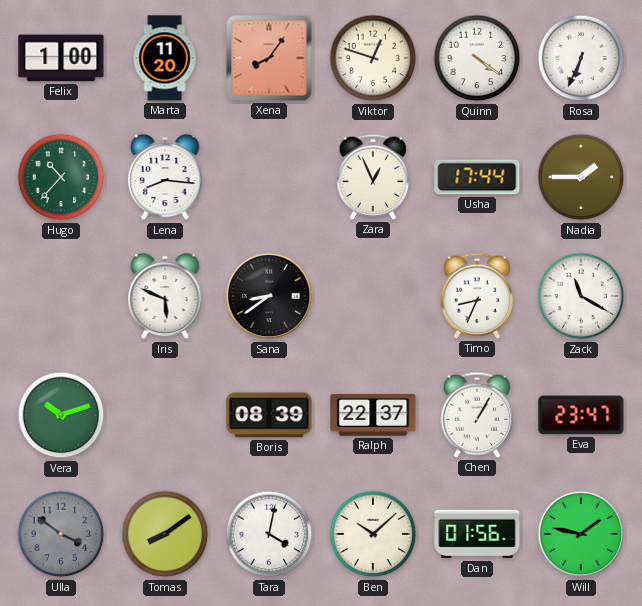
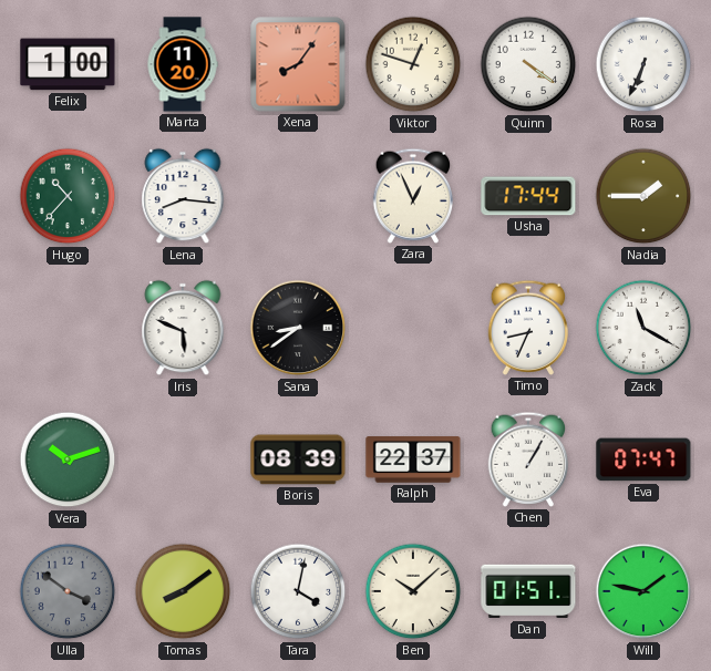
Eva: 23:47 -> 07:47
Dan: 01:56 -> 01:51
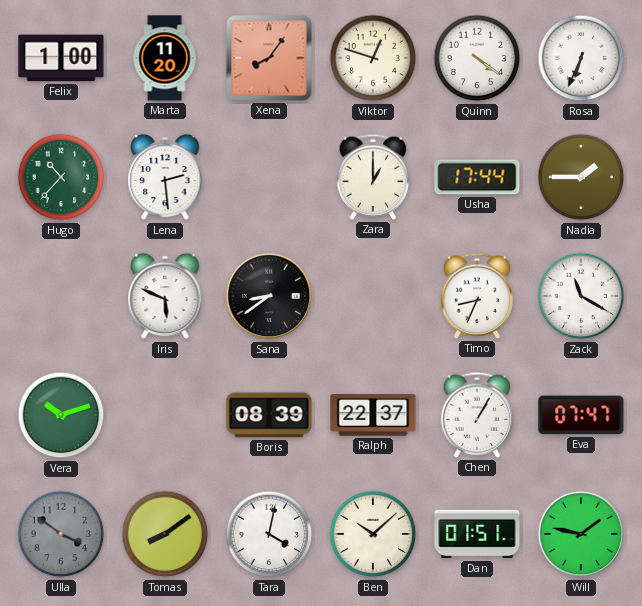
Lena: 8:16 -> 2:29
Zara: 12:56 -> 1:00
